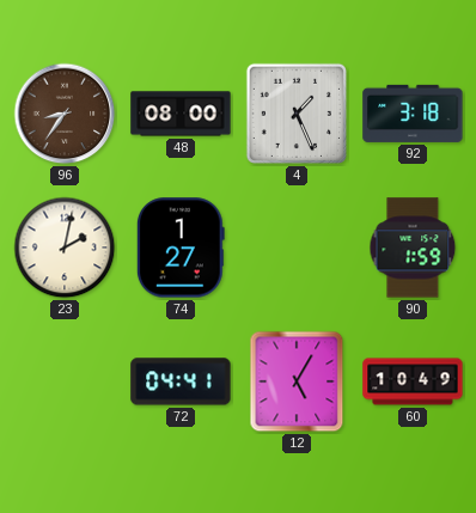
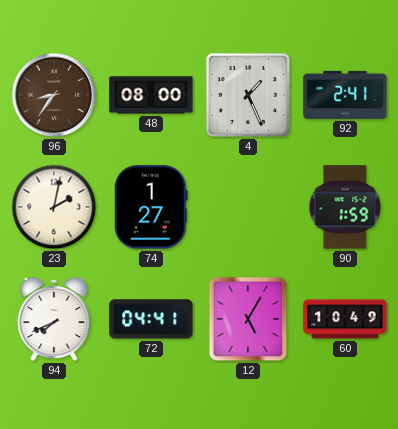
92: 3:18 -> 2:41
94: none -> 7:41
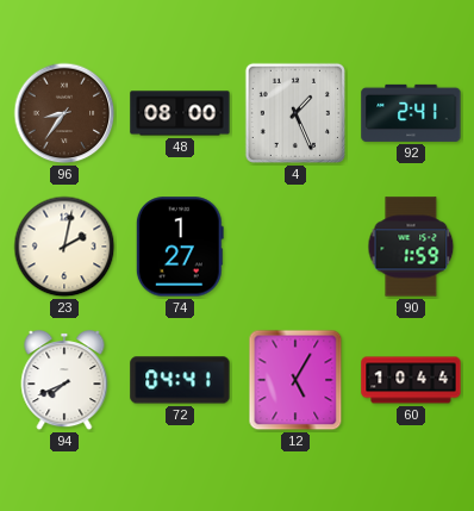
60: 10:49 -> 10:44
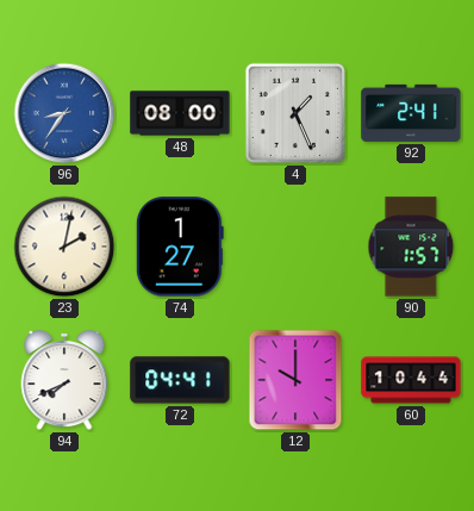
96 dial: brown -> blue
90: 1:59 -> 1:57
12: 5:05 -> 10:00
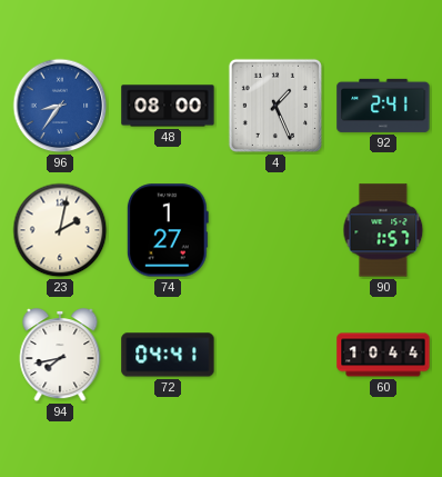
94: 7:41 -> 7:43
12: 10:00 -> none
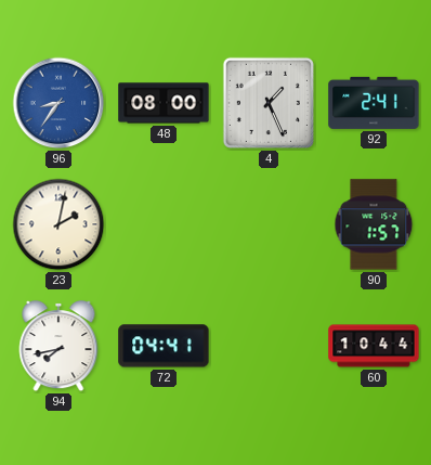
74: 1:27 -> none
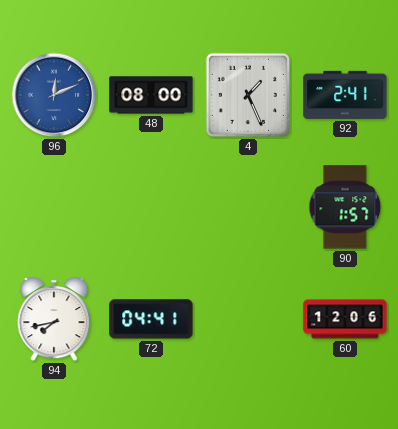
96: 8:36 -> 12:11
23: 2:02 -> none
60: 10:44 -> 12:06
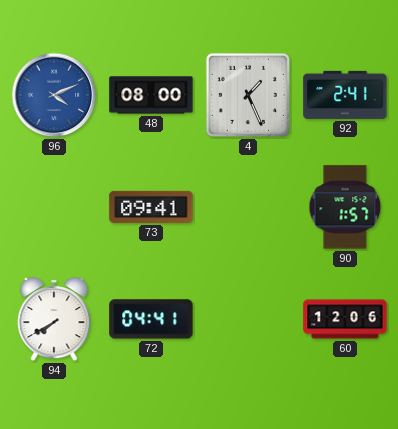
96: 12:11 -> 4:11
73: none -> 09:41
94: 7:43 -> 7:40
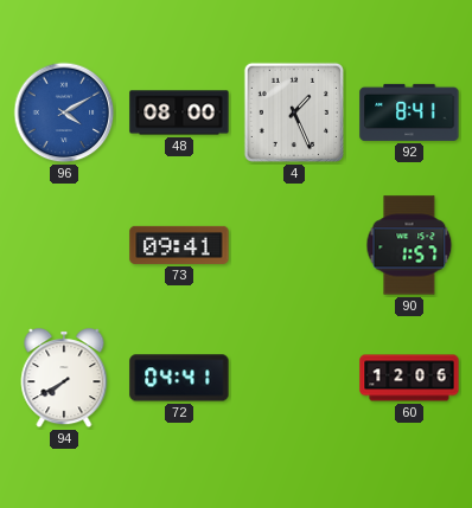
96: 4:11 -> 4:10
92: 2:41 -> 8:41
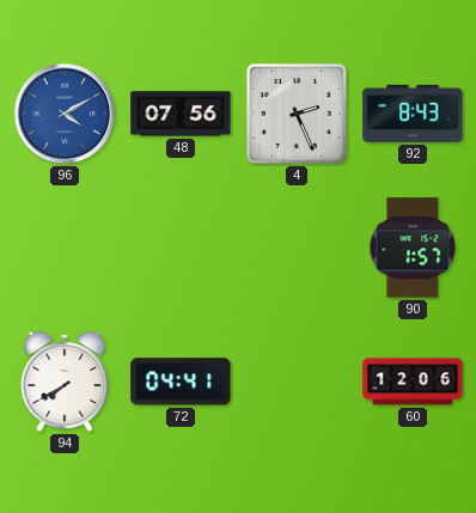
48: 08:00 -> 07:56
4: 1:26 -> 2:26
92: 8:41 -> 8:43
73: 09:41 -> none
